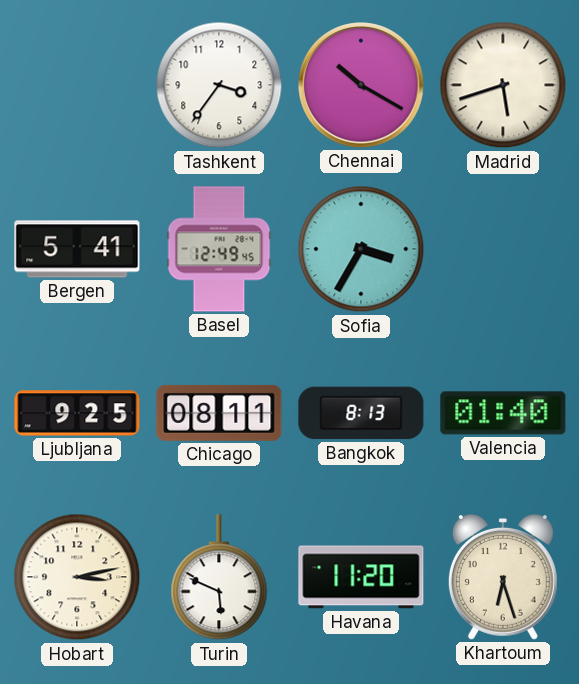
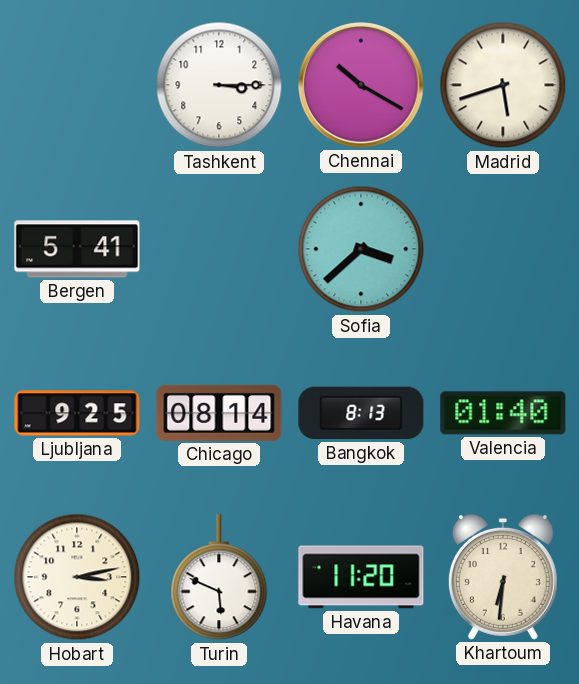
Tashkent: 3:36 -> 3:15
Basel: 12:49 -> none
Sofia: 3:35 -> 3:38
Chicago: 08:11 -> 08:14
Khartoum: 6:27 -> 6:31
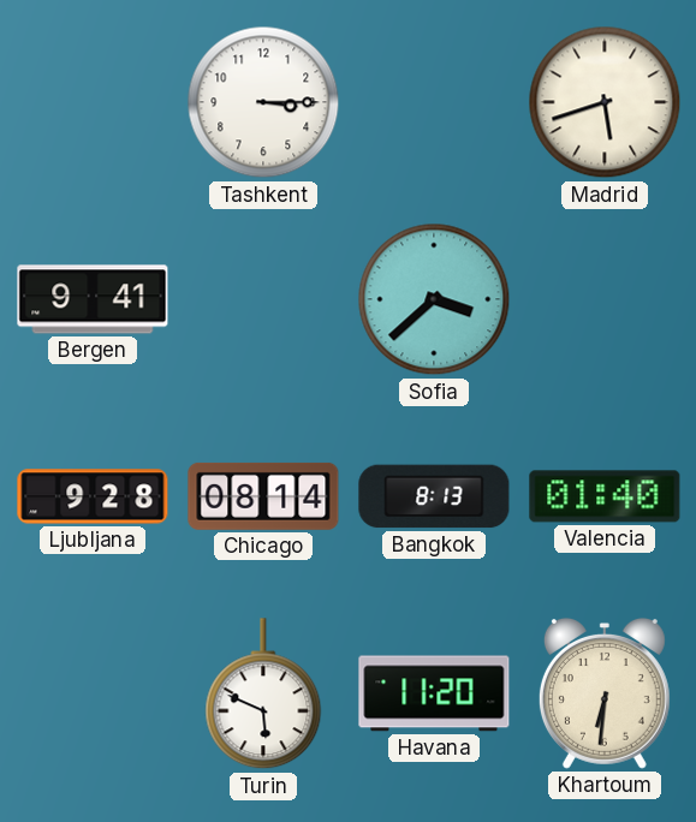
Chennai: 10:20 -> none
Bergen: 5:41 -> 9:41
Ljubljana: 9:25 -> 9:28
Hobart: 3:13 -> none
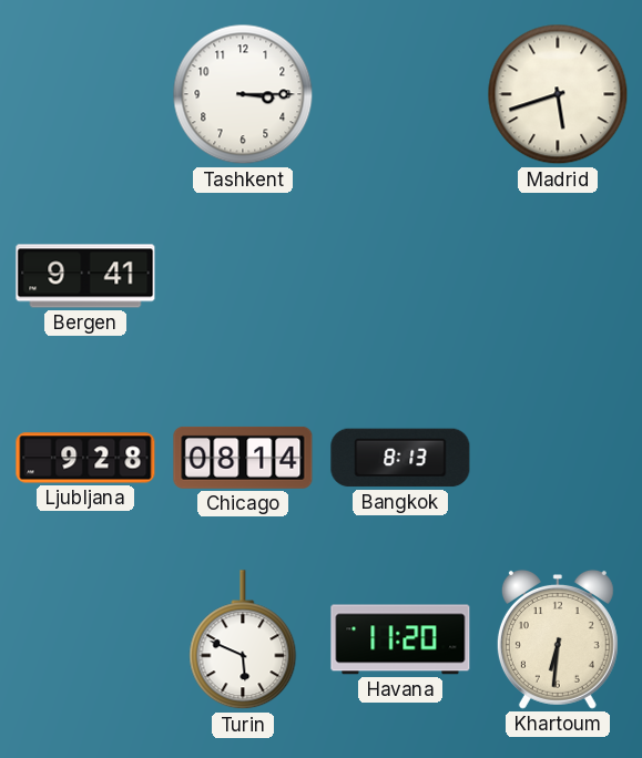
Sofia: 3:38 -> none
Valencia: 01:40 -> none
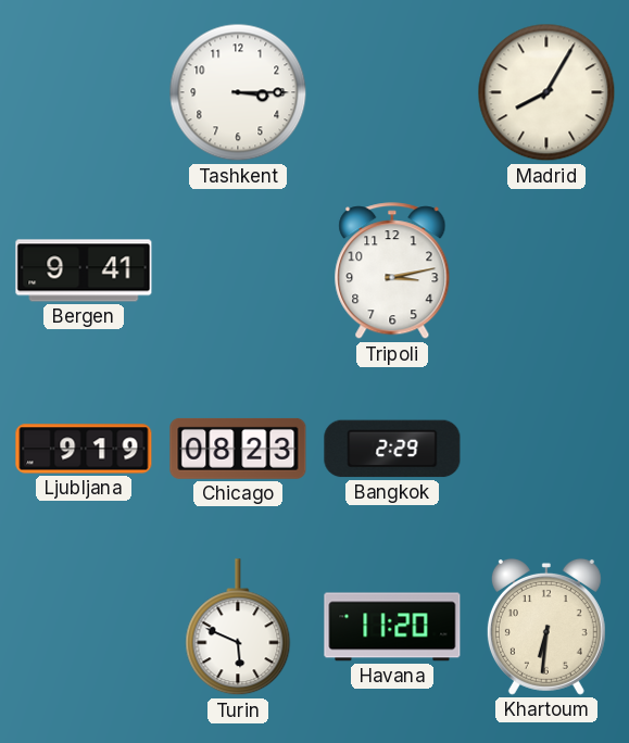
Madrid: 5:42 -> 8:05
Tripoli: none -> 3:13
Ljubljana: 9:28 -> 9:19
Chicago: 08:14 -> 08:23
Bangkok: 8:13 -> 2:29
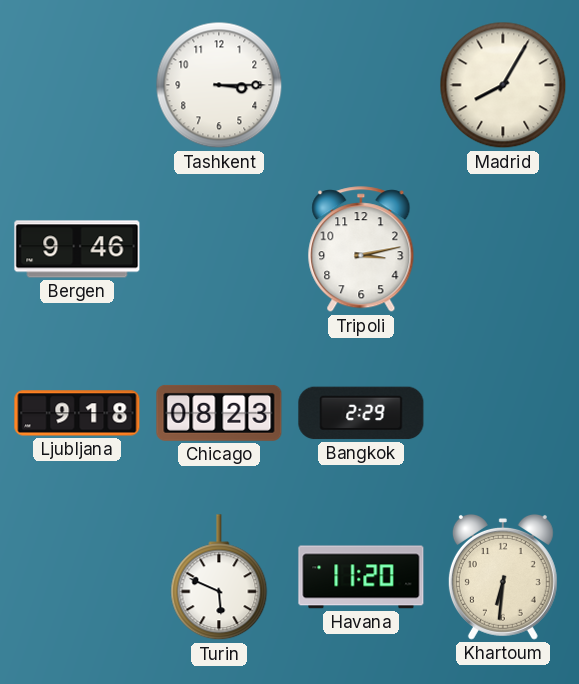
Bergen: 9:41 -> 9:46
Ljubljana: 9:19 -> 9:18
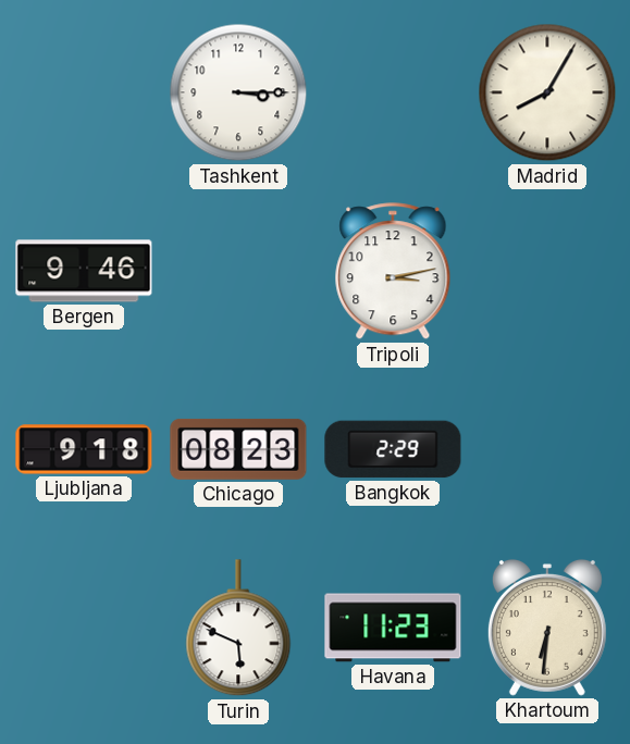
Havana: 11:20 -> 11:23
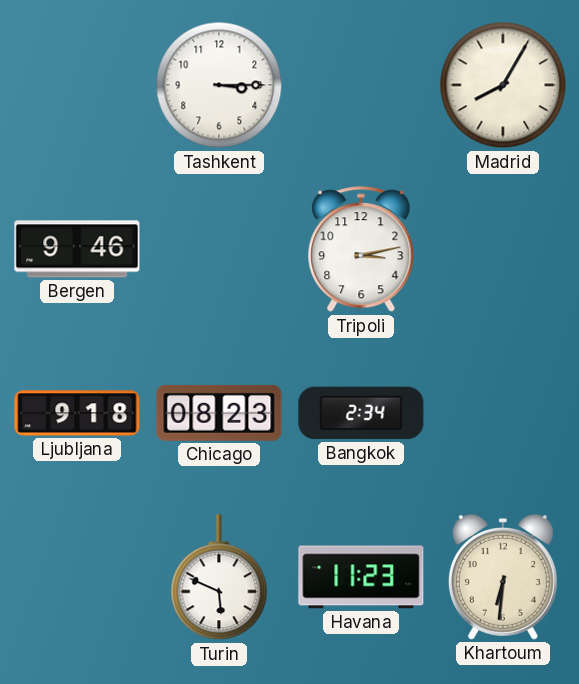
Bangkok: 2:29 -> 2:34
